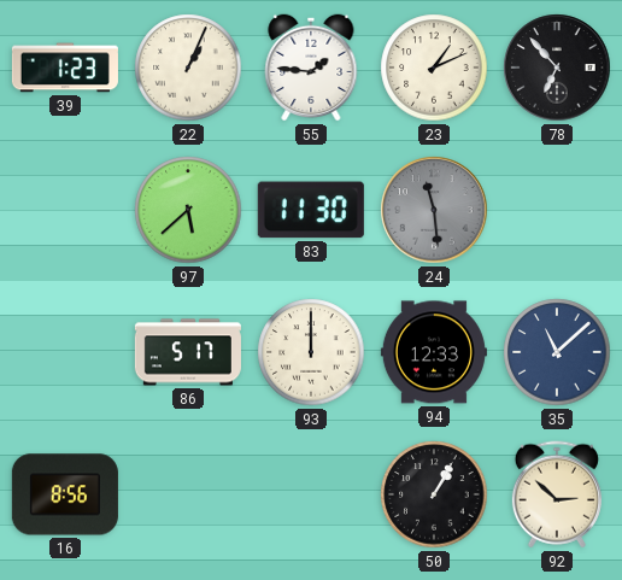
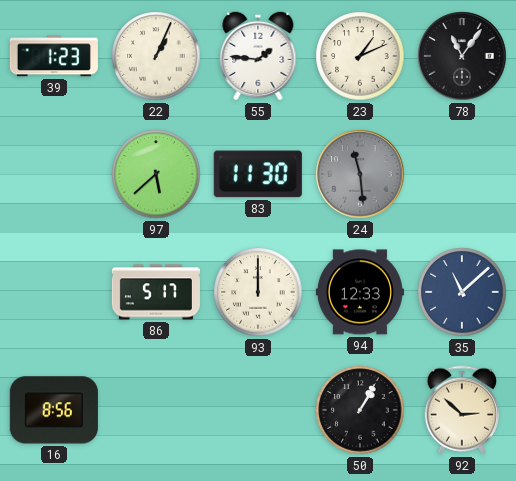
78: 6:53 -> 11:06
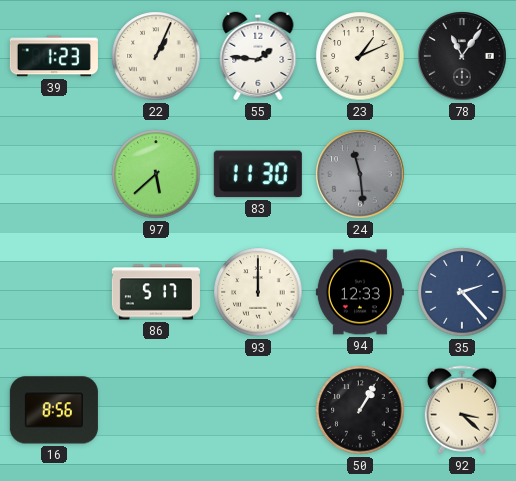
35: 11:08 -> 2:23
92: 2:52 -> 3:22
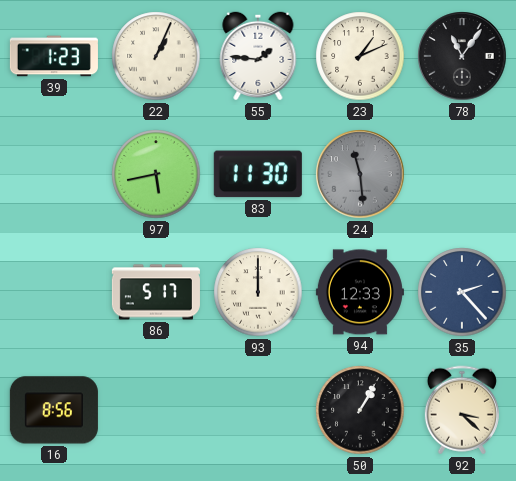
97: 5:38 -> 5:43
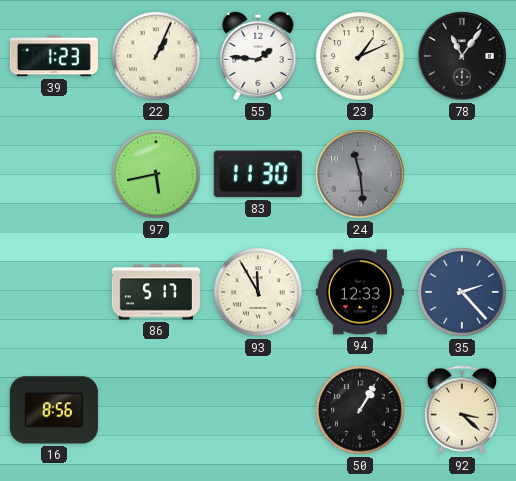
93: 12:00 -> 11:55
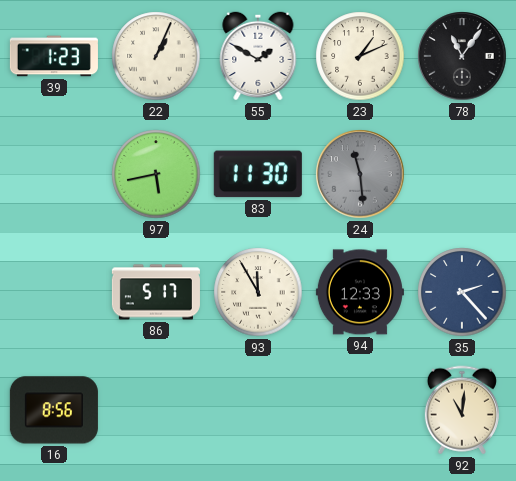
55: 1:46 -> 1:50
50: 1:05 -> none
92: 3:22 -> 11:01
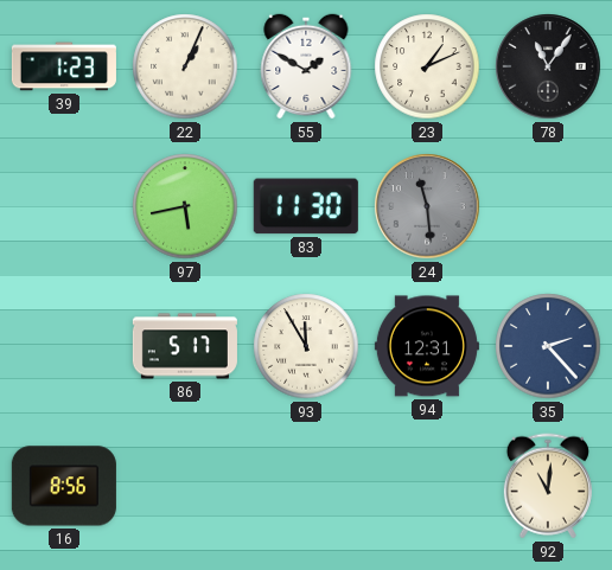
94: 12:33 -> 12:31
